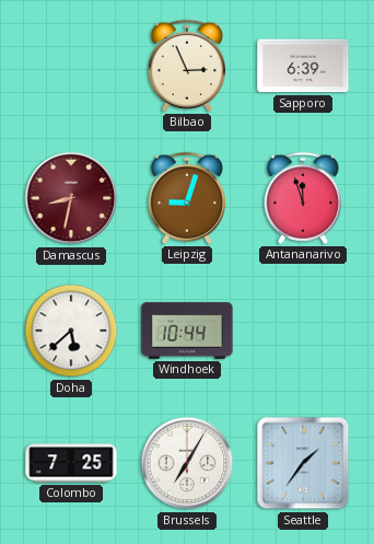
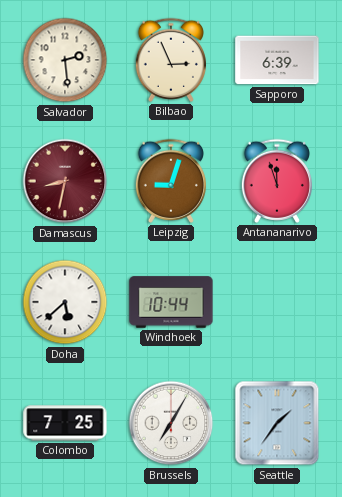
Salvador: none -> 2:29
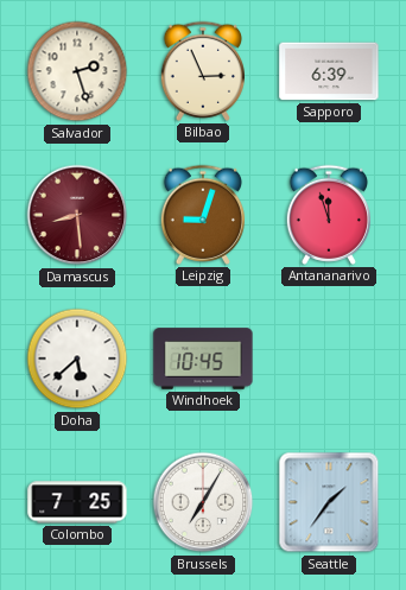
Salvador: 2:29 -> 2:27
Damascus: 8:32 -> 8:29
Windhoek: 10:44 -> 10:45
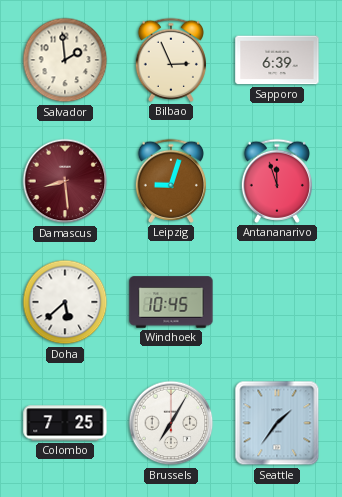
Salvador: 2:27 -> 1:59
